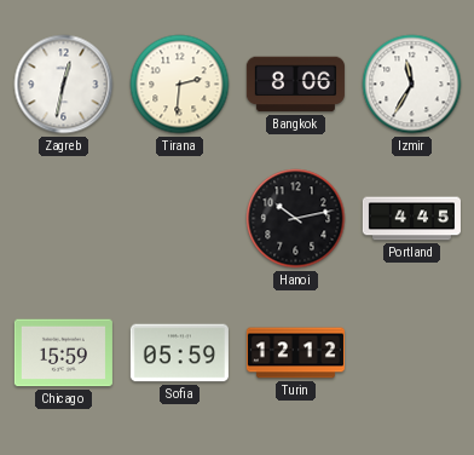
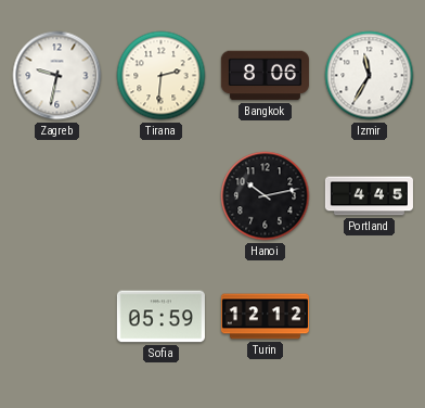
Zagreb: 12:32 -> 9:32
Chicago: 15:59 -> none
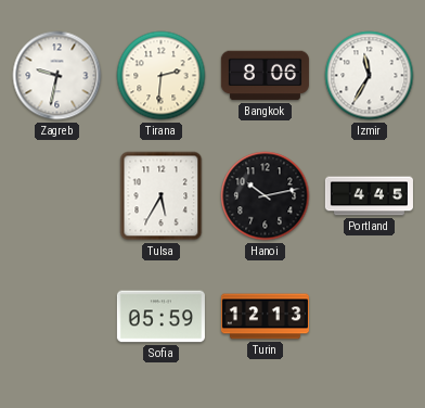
Tulsa: none -> 5:35
Turin: 12:12 -> 12:13
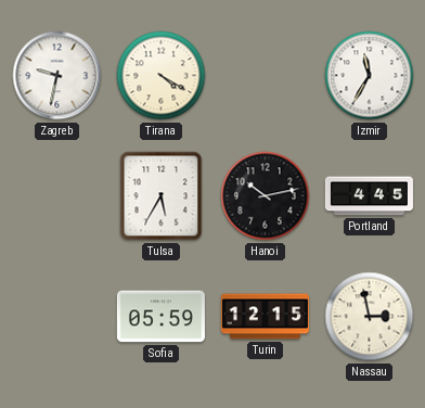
Tirana: 2:31 -> 4:20
Bangkok: 8:06 -> none
Turin: 12:13 -> 12:15
Nassau: none -> 2:58
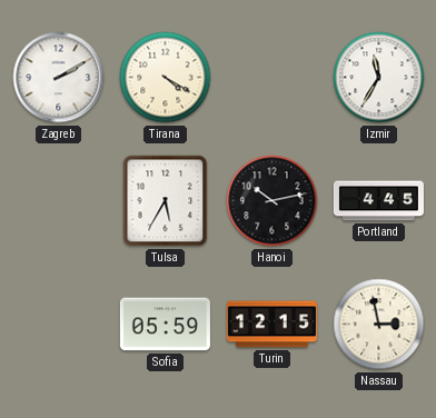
Zagreb: 9:32 -> 2:10
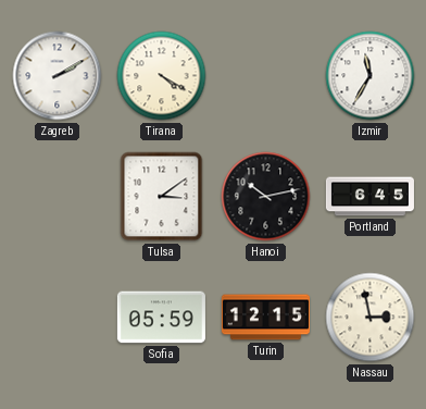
Tulsa: 5:35 -> 3:09
Portland: 4:45 -> 6:45
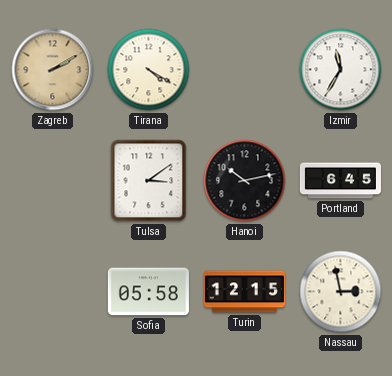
Zagreb dial: white -> champagne
Sofia: 05:59 -> 05:58
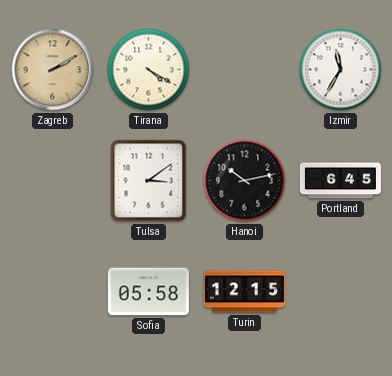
Nassau: 2:58 -> none
